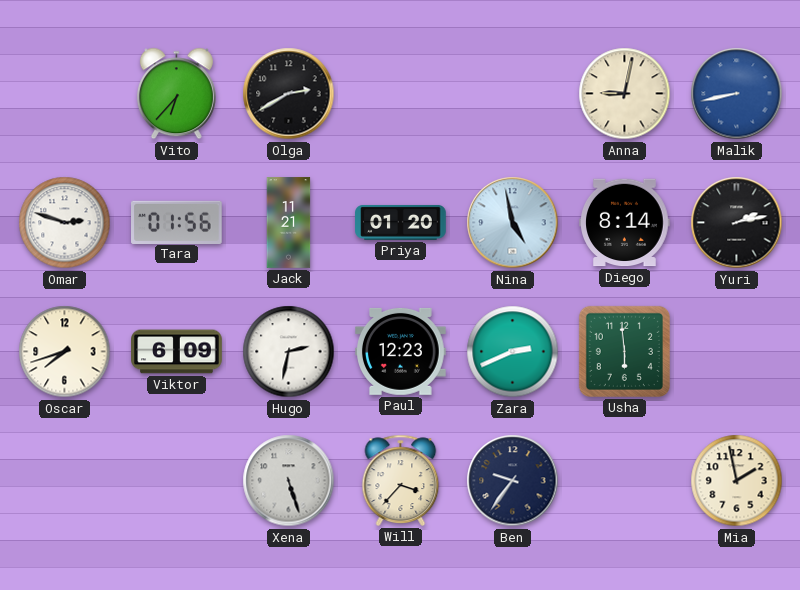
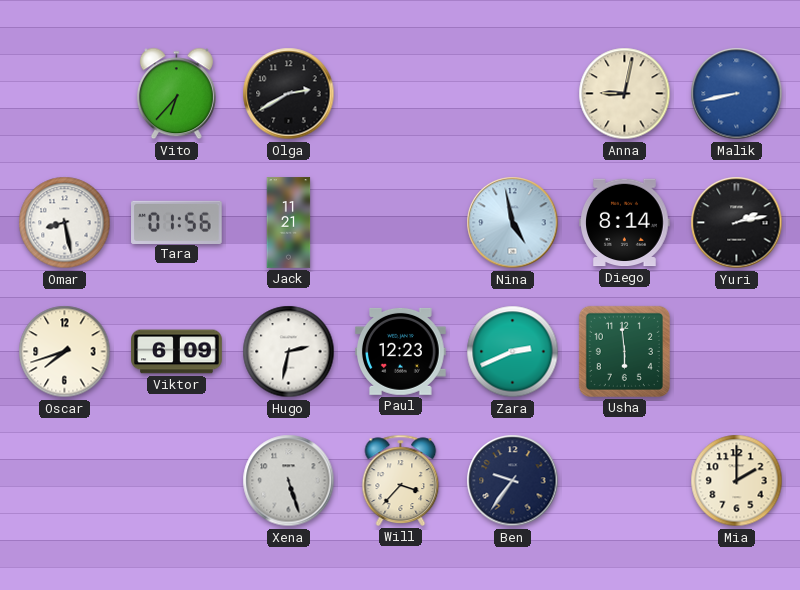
Omar: 2:48 -> 8:28
Priya: 01:20 -> none
Mia: 1:58 -> 2:00
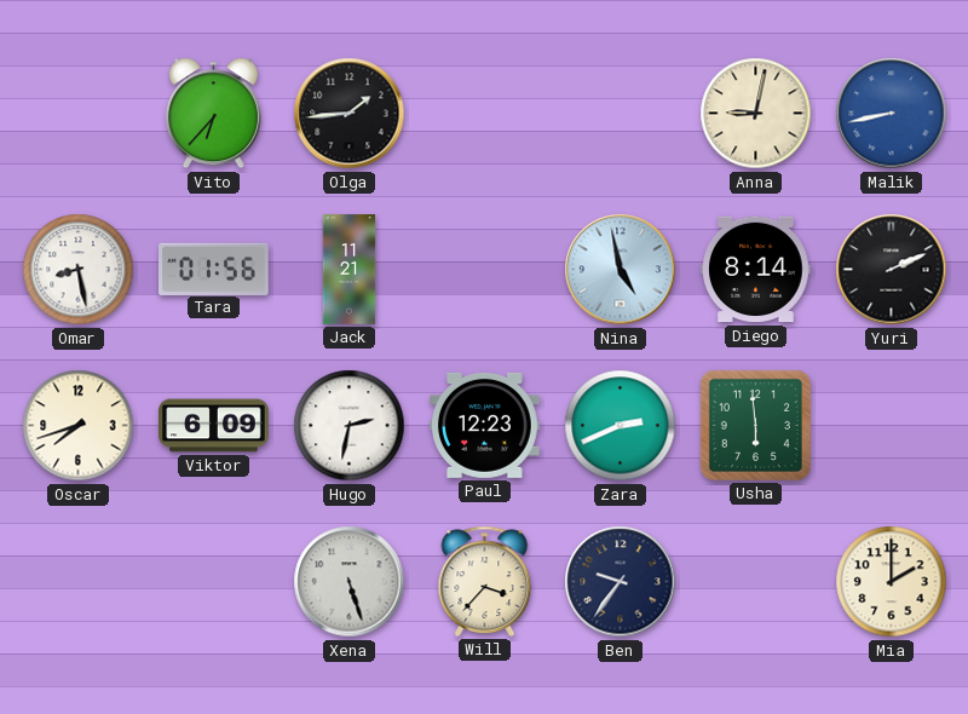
Olga: 2:40 -> 1:44
Yuri: 2:13 -> 2:11
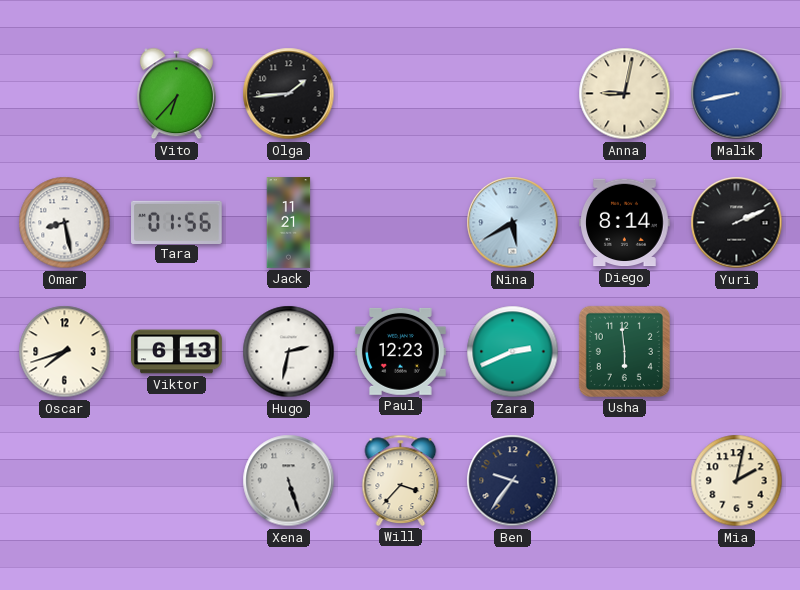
Nina: 4:58 -> 5:40
Viktor: 6:09 -> 6:13
Mia: 2:00 -> 2:02
